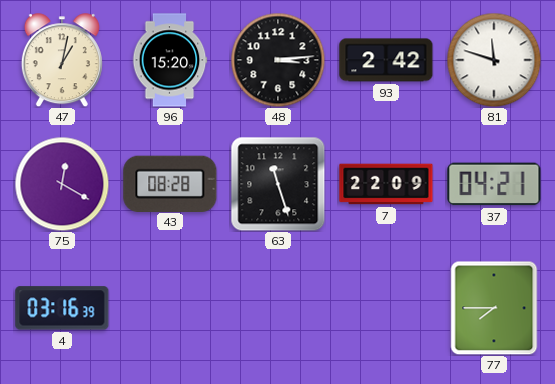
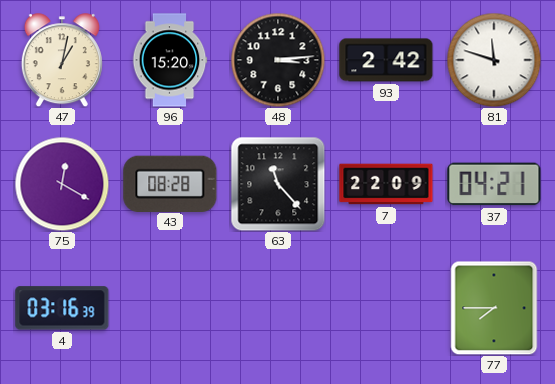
63: 11:27 -> 11:23
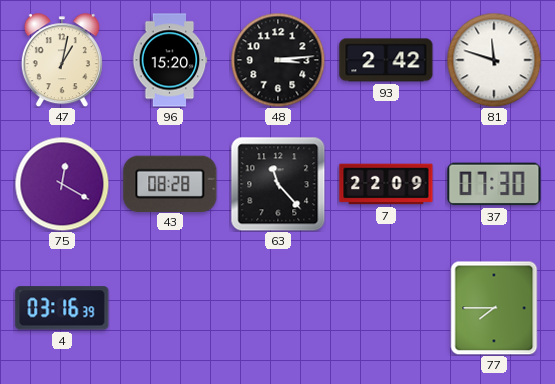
37: 04:21 -> 07:30
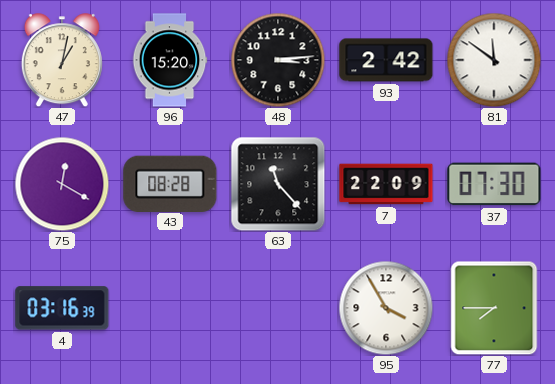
81: 11:48 -> 11:51
95: none -> 3:55
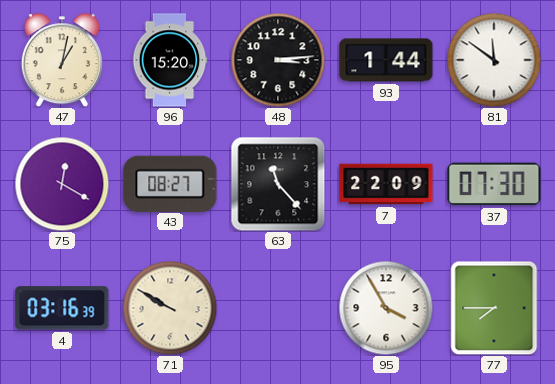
93: 2:42 -> 1:44
43: 08:28 -> 08:27
71: none -> 9:50
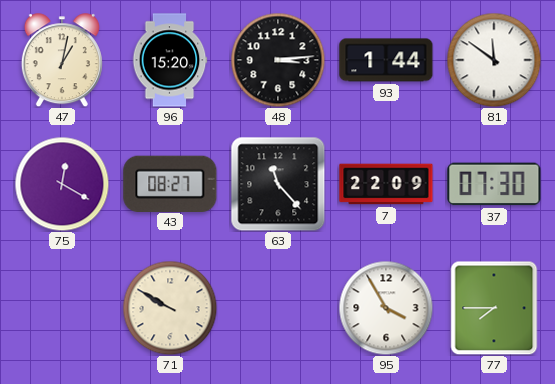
4: 03:16 -> none
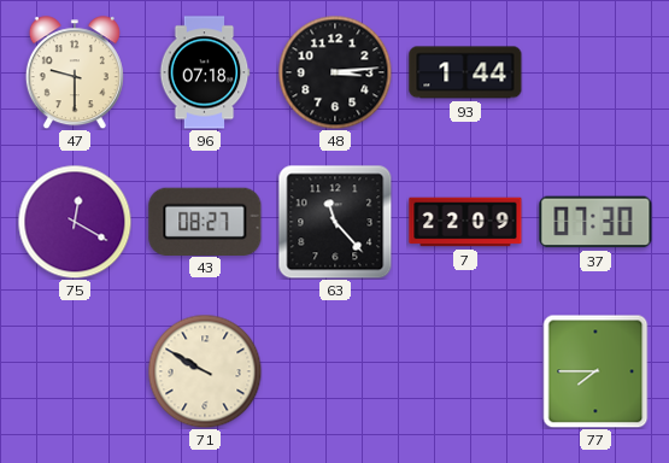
47: 1:02 -> 9:30
96: 15:20 -> 07:18
81: 11:51 -> none
95: 3:55 -> none
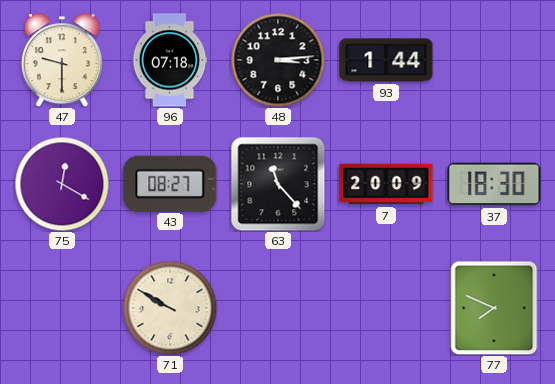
7: 22:09 -> 20:09
37: 07:30 -> 18:30
77: 7:45 -> 7:49
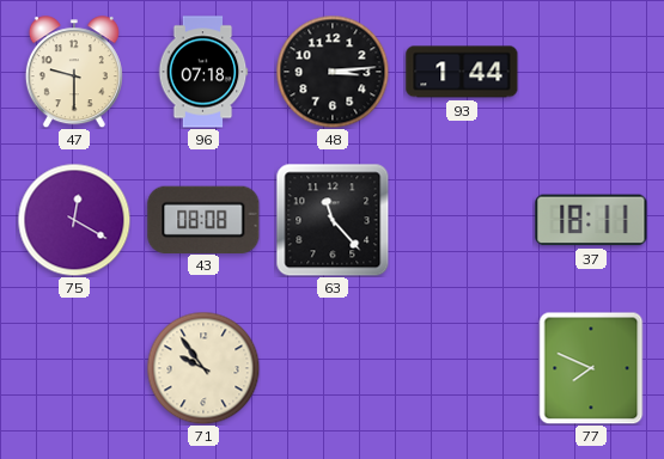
43: 08:27 -> 08:08
7: 20:09 -> none
37: 18:30 -> 18:11
71: 9:50 -> 9:54
